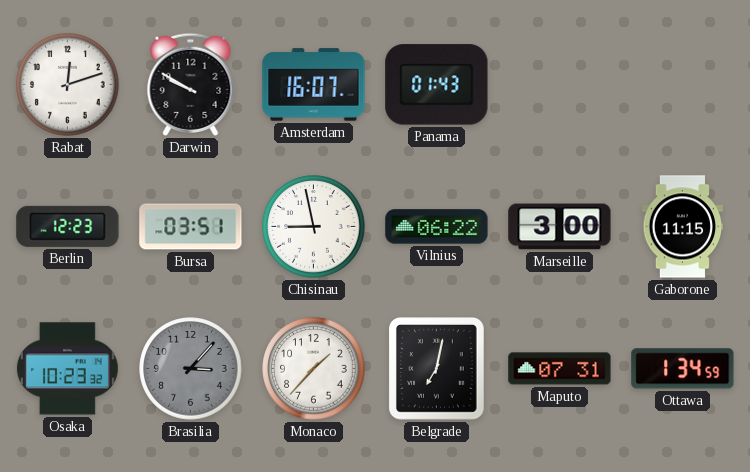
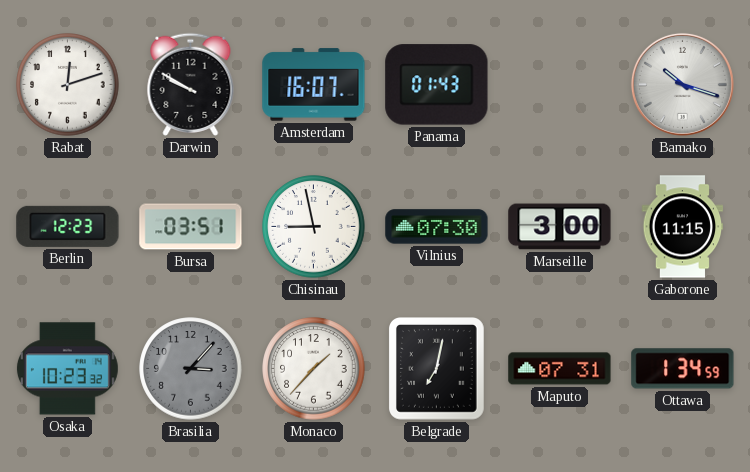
Bamako: none -> 10:18
Vilnius: 06:22 -> 07:30
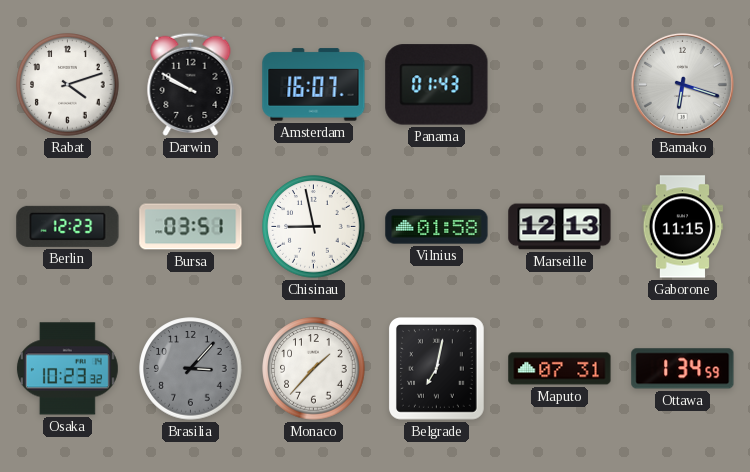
Rabat: 12:12 -> 4:12
Bamako: 10:18 -> 6:18
Vilnius: 07:30 -> 01:58
Marseille: 3:00 -> 12:13
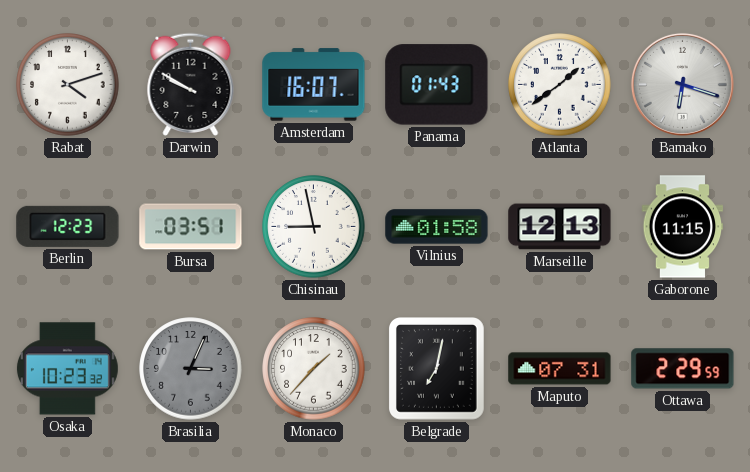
Atlanta: none -> 1:39
Brasilia: 3:07 -> 3:04
Ottawa: 1:34 -> 2:29
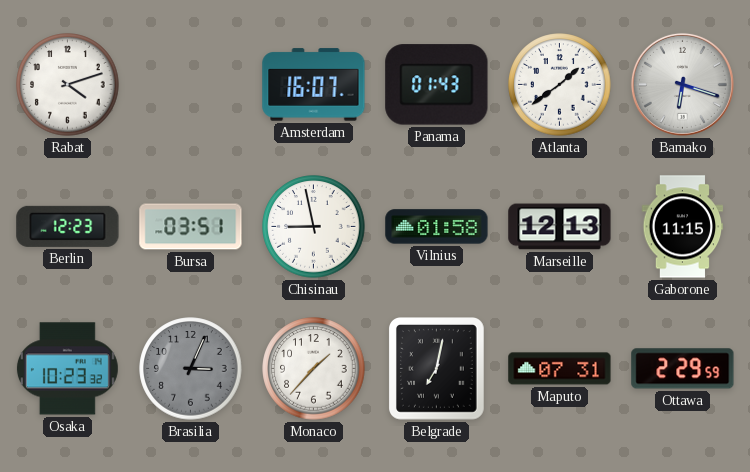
Darwin: 9:50 -> none
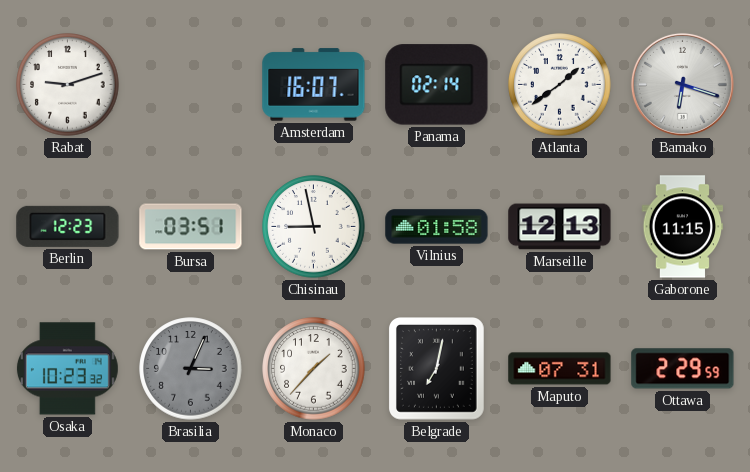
Rabat: 4:12 -> 9:12
Panama: 01:43 -> 02:14
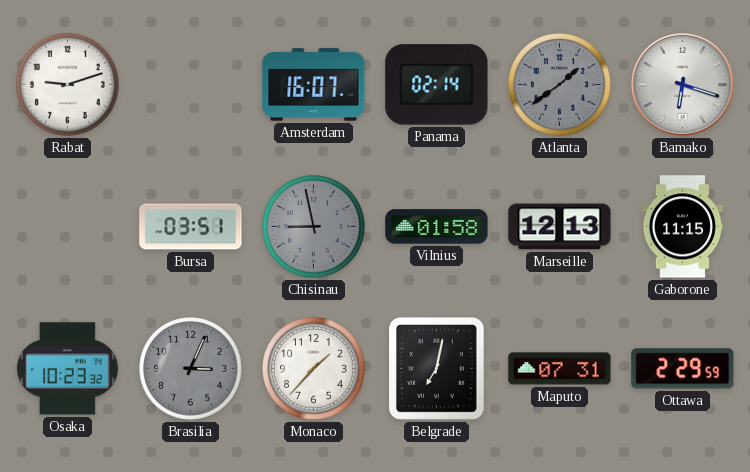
Atlanta dial: white -> grey
Berlin: 12:23 -> none
Chisinau dial: white -> grey
